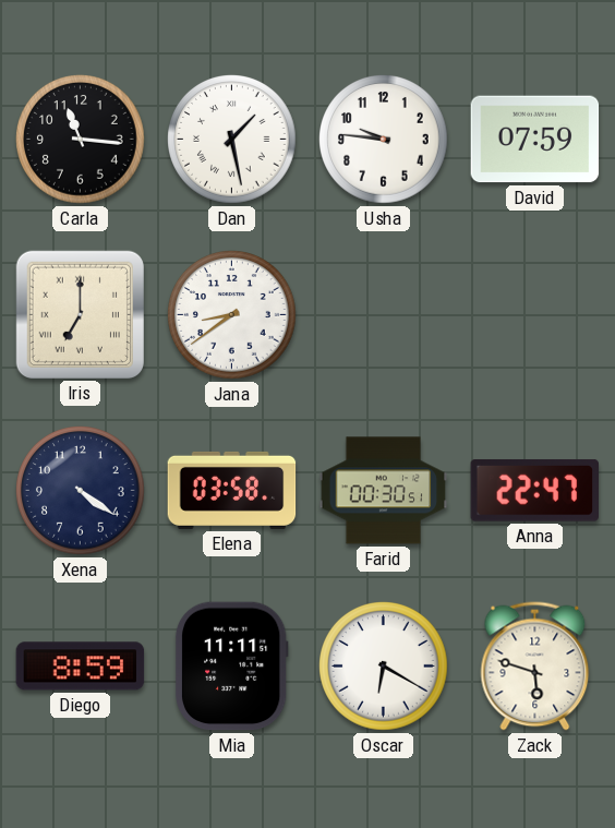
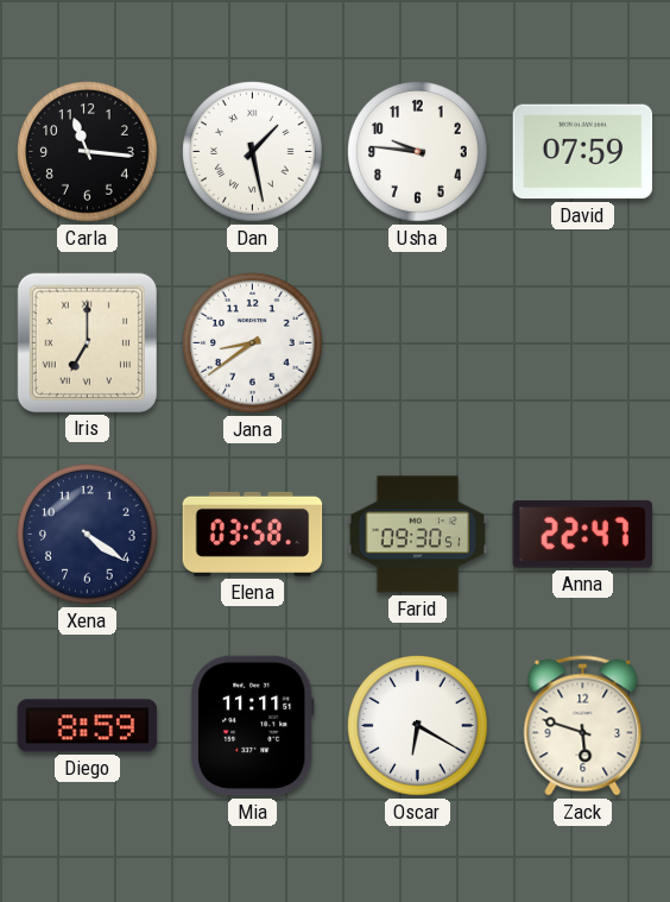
Farid: 00:30 -> 09:30
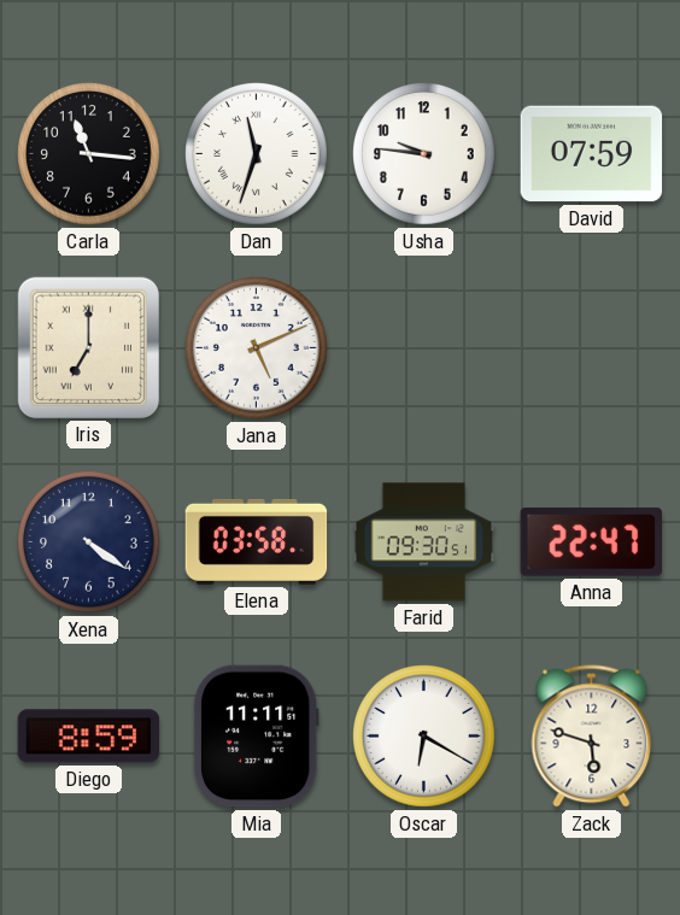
Dan: 1:28 -> 11:33
Jana: 8:39 -> 5:11
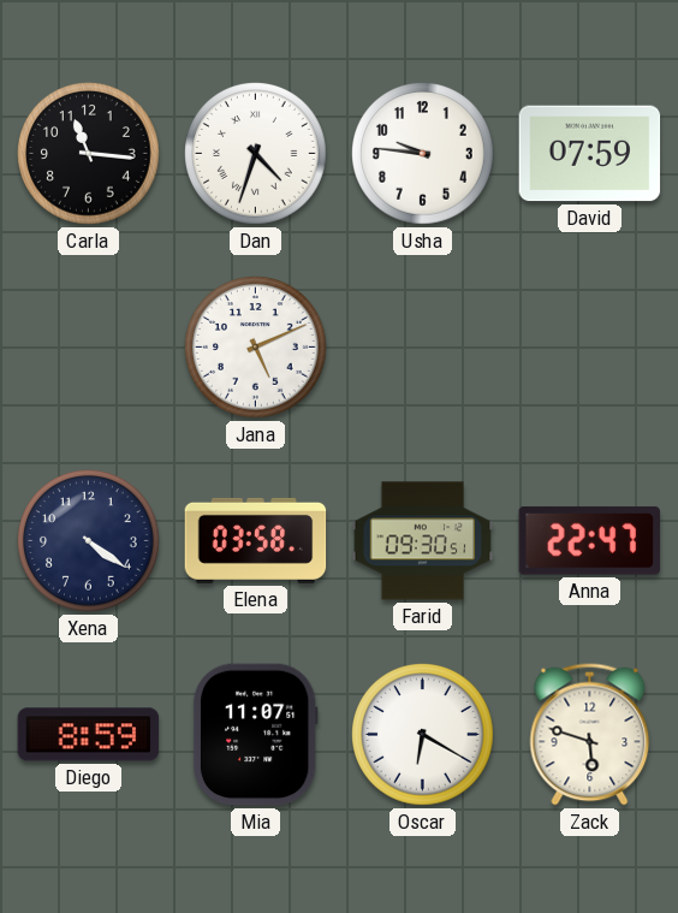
Dan: 11:33 -> 4:33
Iris: 7:00 -> none
Mia: 11:11 -> 11:07
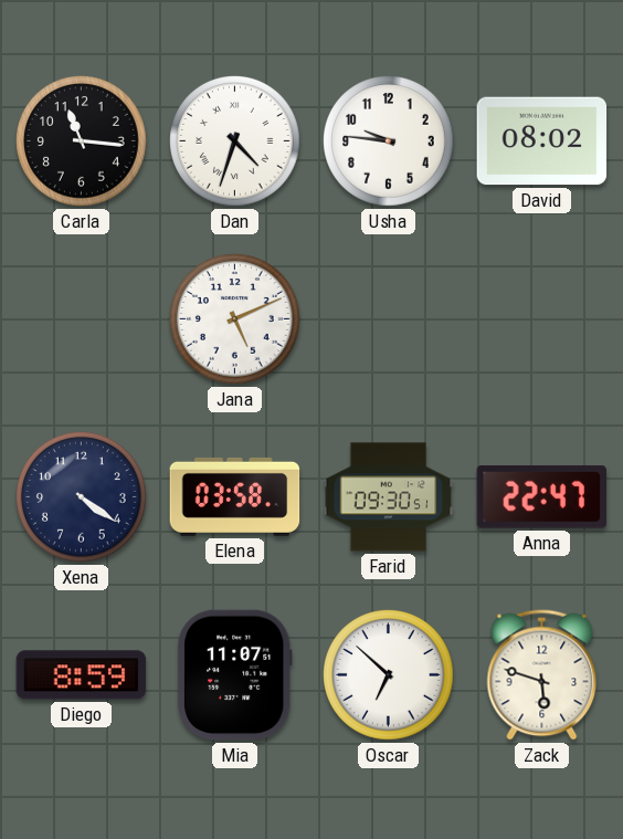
David: 07:59 -> 08:02
Oscar: 6:20 -> 6:52
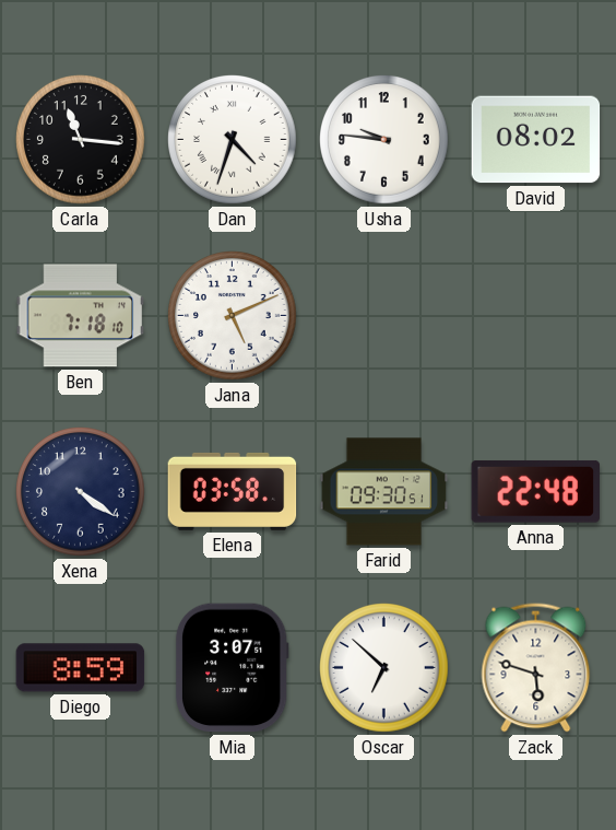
Ben: none -> 7:18
Anna: 22:47 -> 22:48
Mia: 11:07 -> 3:07
